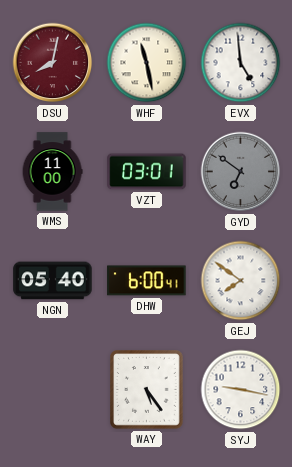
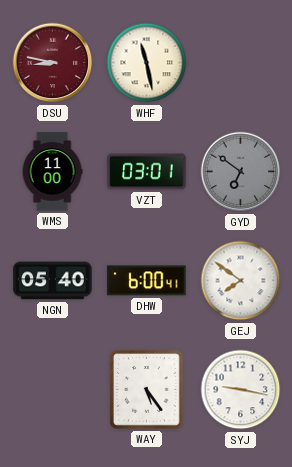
DSU: 8:02 -> 8:47
EVX: 4:59 -> none
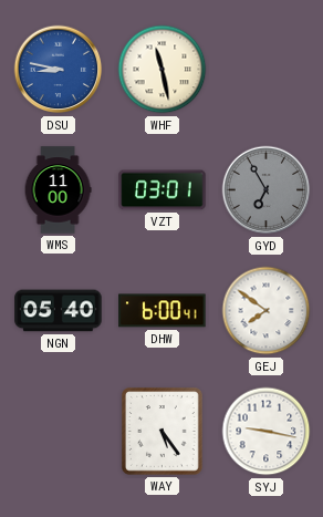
DSU dial: burgundy -> blue
GYD: 6:51 -> 6:55
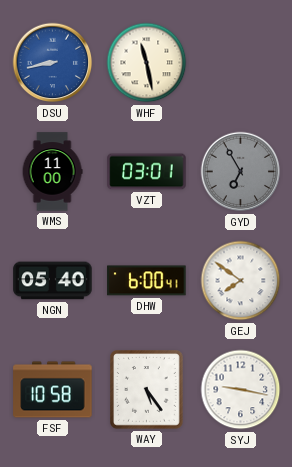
DSU: 8:47 -> 8:43
FSF: none -> 10:58
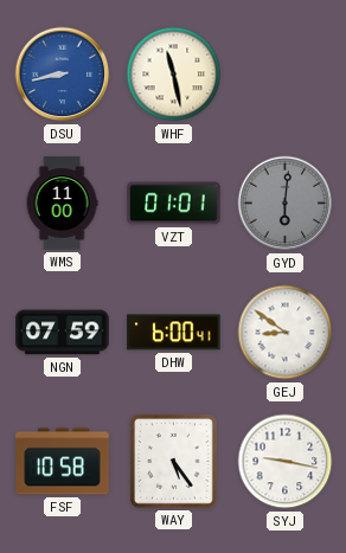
VZT: 03:01 -> 01:01
GYD: 6:55 -> 6:01
NGN: 05:40 -> 07:59
GEJ: 7:51 -> 8:51
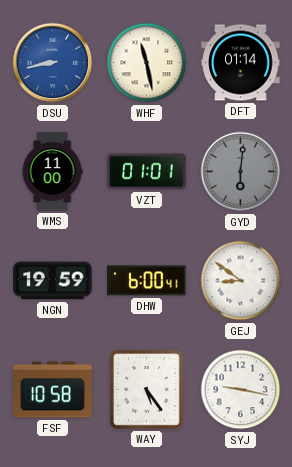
DFT: none -> 01:14
NGN: 07:59 -> 19:59
